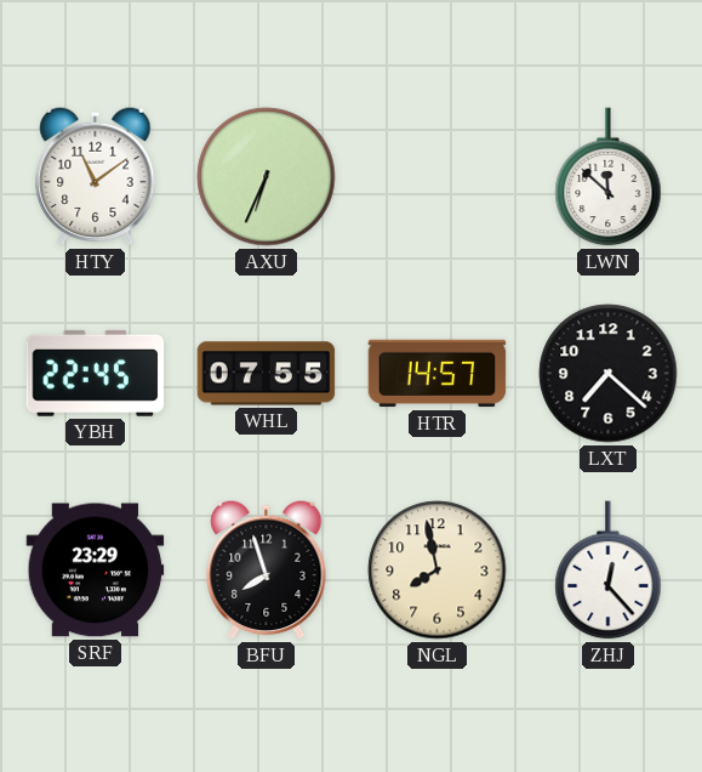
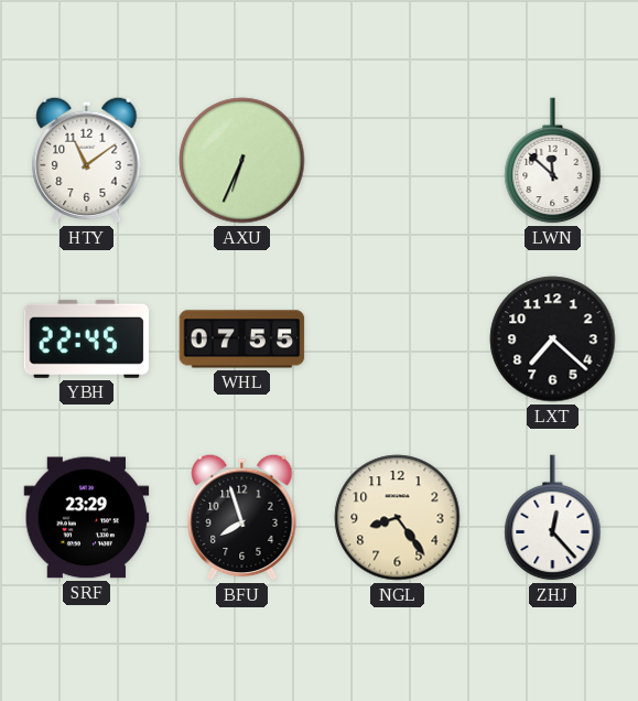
HTR: 14:57 -> none
NGL: 7:58 -> 8:24
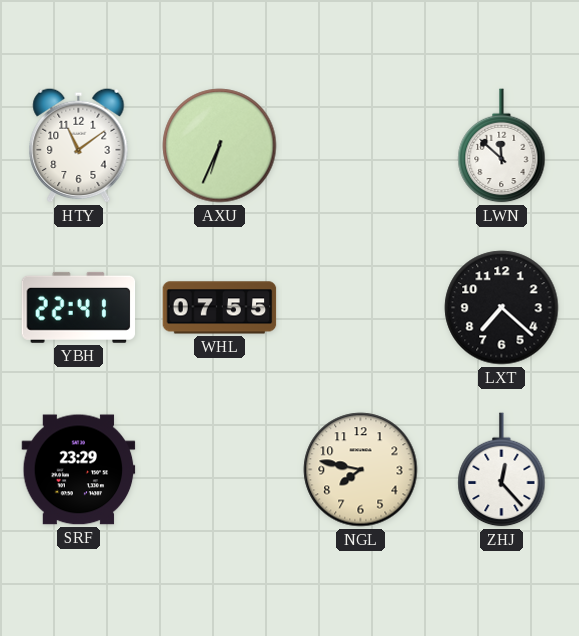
YBH: 22:45 -> 22:41
BFU: 7:57 -> none
NGL: 8:24 -> 7:47
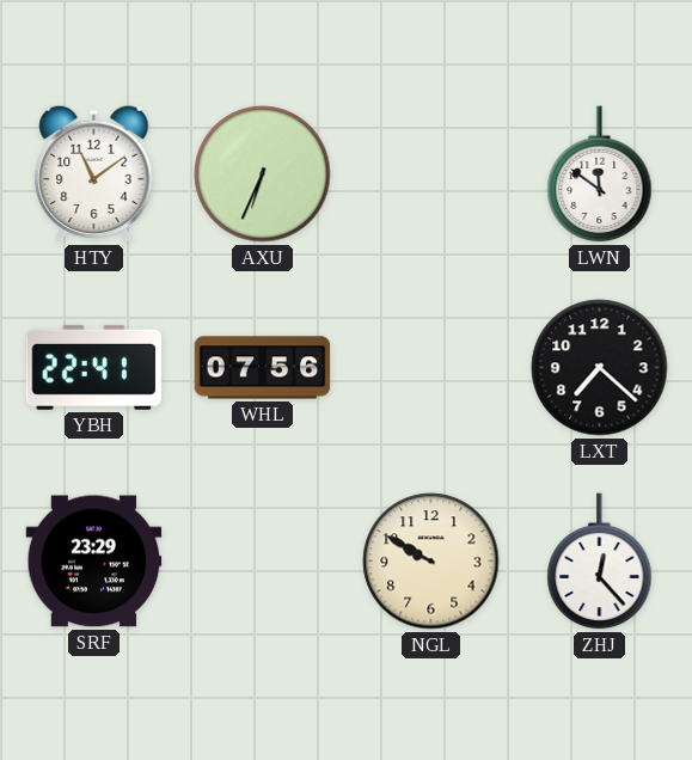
LWN: 11:52 -> 11:51
WHL: 07:55 -> 07:56
NGL: 7:47 -> 9:50
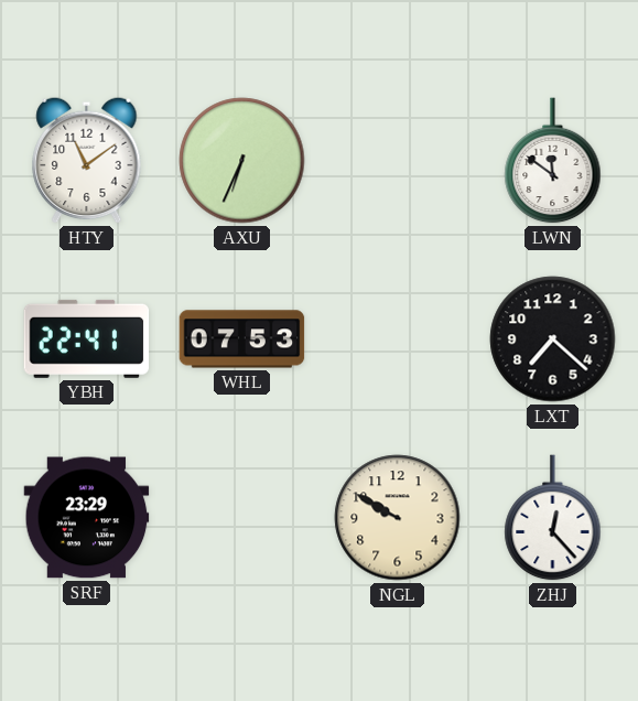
WHL: 07:56 -> 07:53
